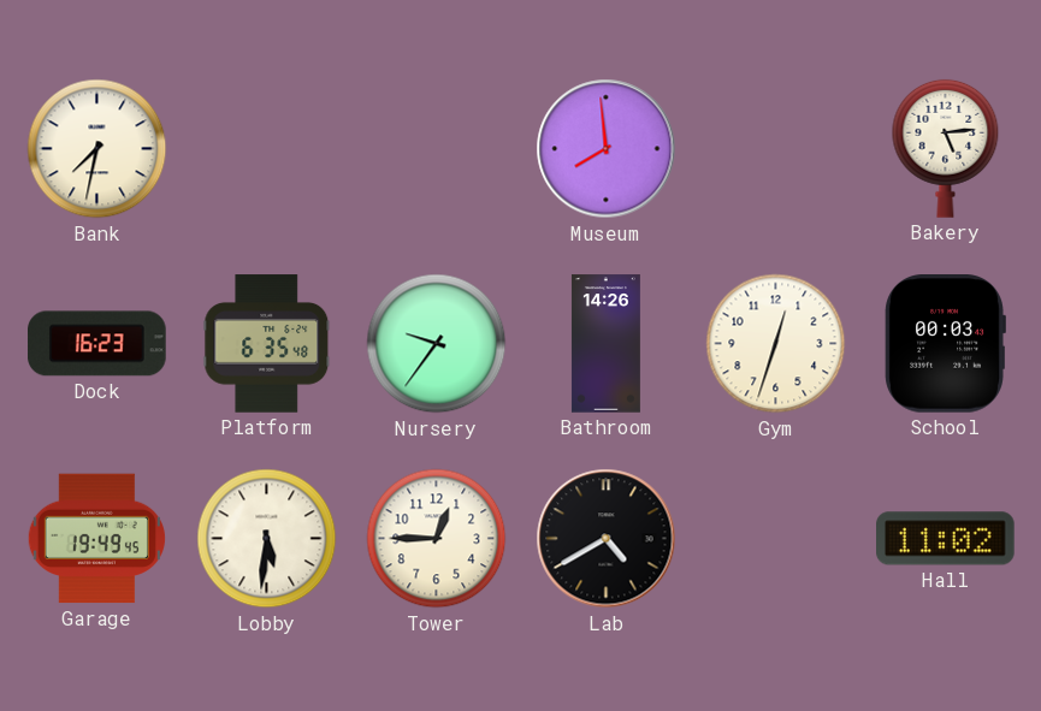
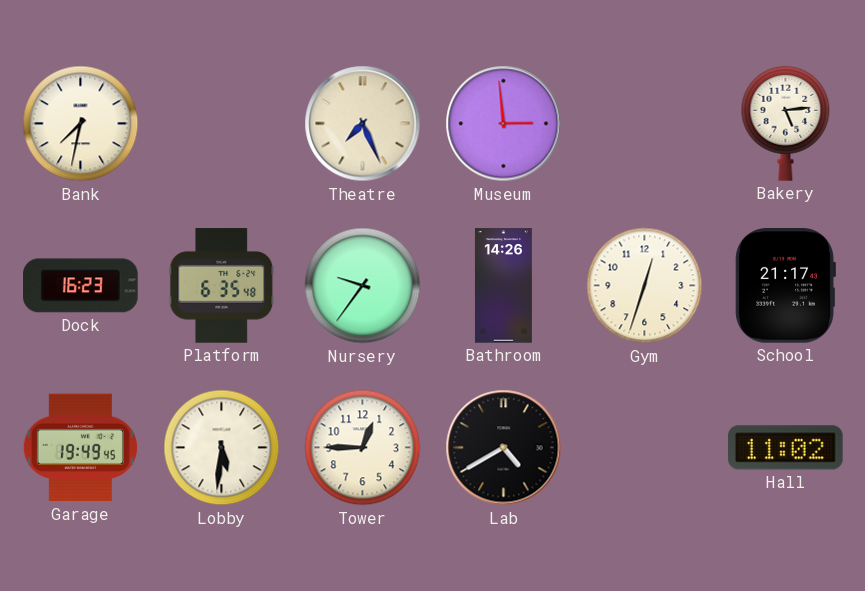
Theatre: none -> 7:26
Museum: 7:59 -> 2:59
School: 00:03 -> 21:17
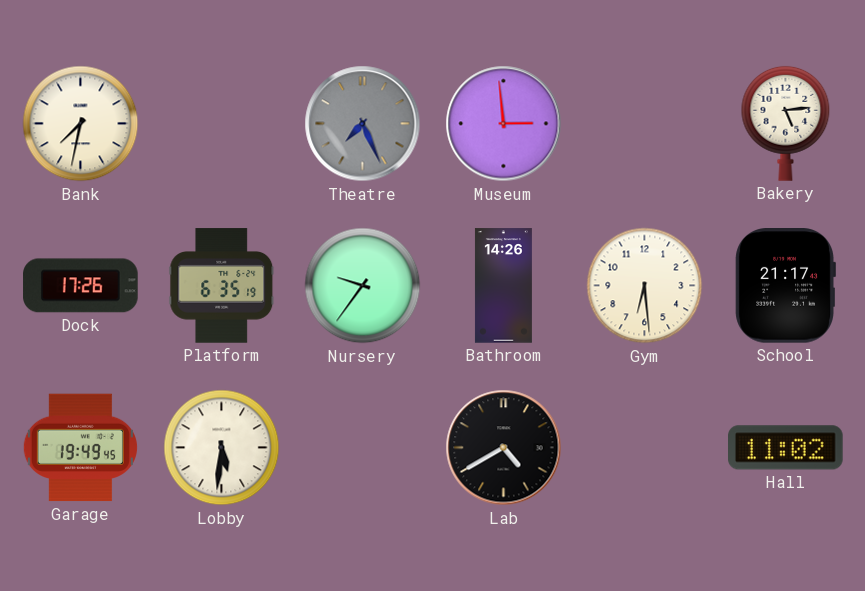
Theatre dial: cream -> grey
Dock: 16:23 -> 17:26
Platform: 6:35:48 -> 6:35:19
Gym: 12:33 -> 6:29
Tower: 12:45 -> none
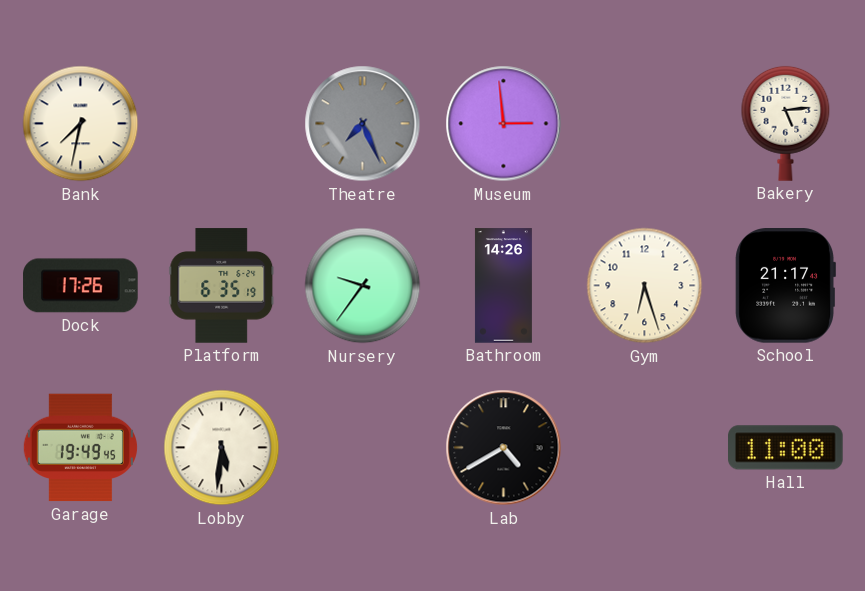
Gym: 6:29 -> 6:27
Hall: 11:02 -> 11:00
